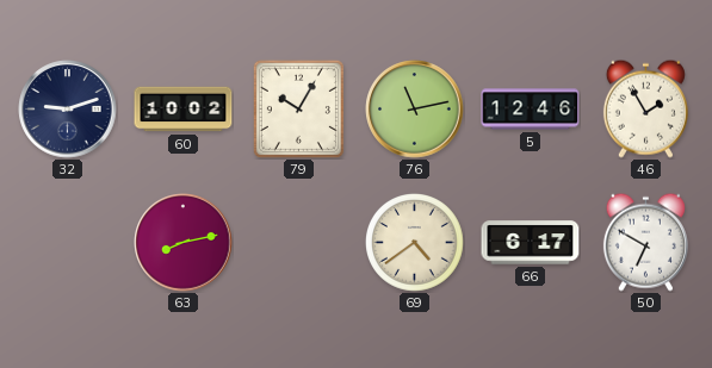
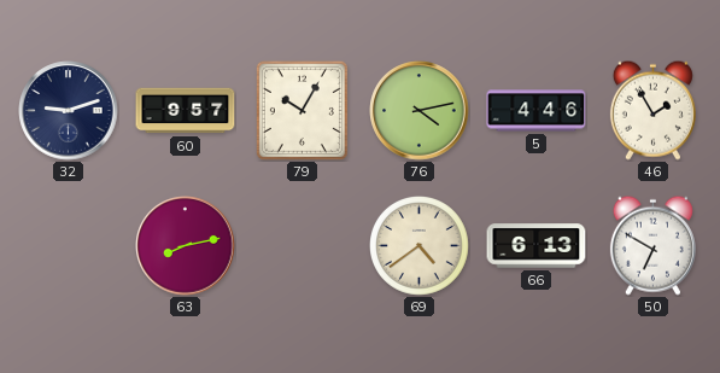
60: 10:02 -> 9:57
76: 11:13 -> 4:13
5: 12:46 -> 4:46
66: 6:17 -> 6:13
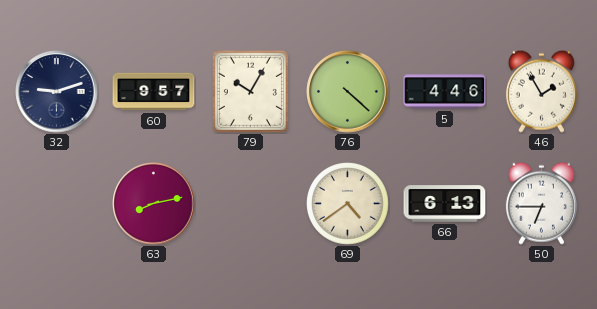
76: 4:13 -> 4:22
50: 6:50 -> 6:45
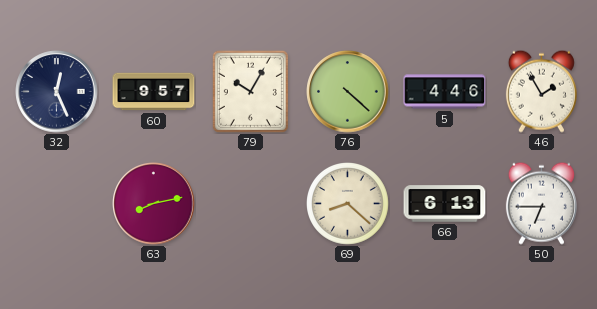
32: 9:12 -> 12:26
69: 4:39 -> 8:22
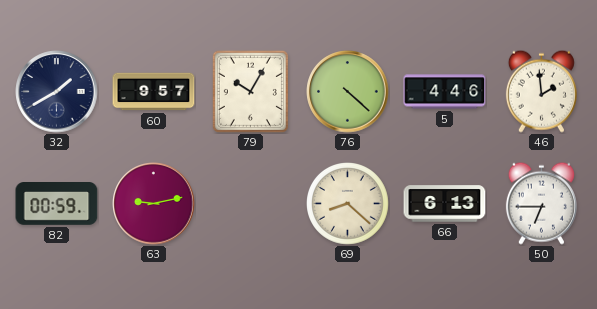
32: 12:26 -> 1:40
46: 1:55 -> 1:59
82: none -> 00:59
63: 8:13 -> 9:13
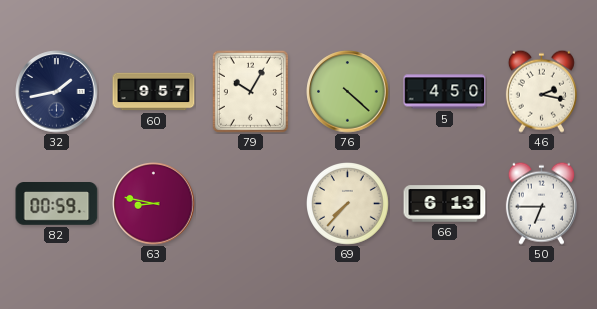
32: 1:40 -> 1:43
5: 4:46 -> 4:50
46: 1:59 -> 2:17
63: 9:13 -> 8:47
69: 8:22 -> 7:37
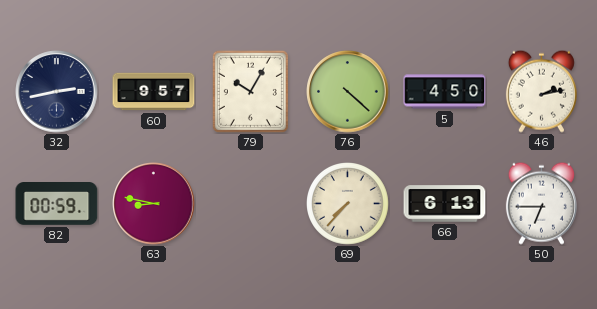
32: 1:43 -> 2:43
46: 2:17 -> 2:13
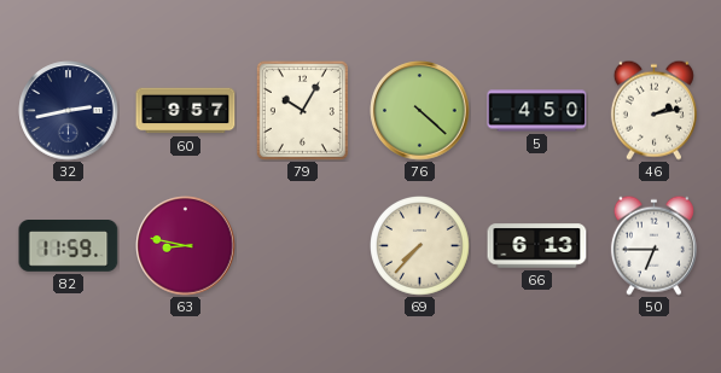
82: 00:59 -> 11:59
